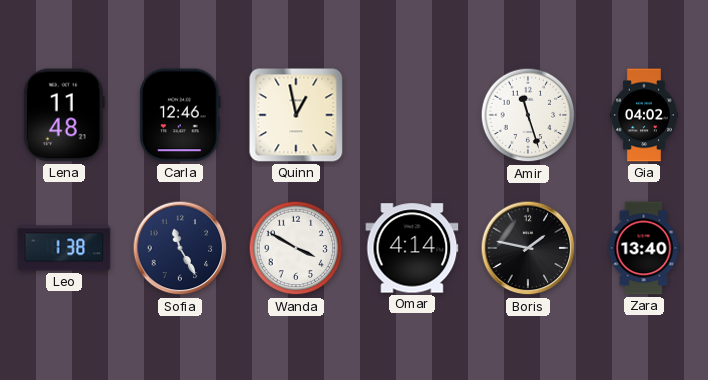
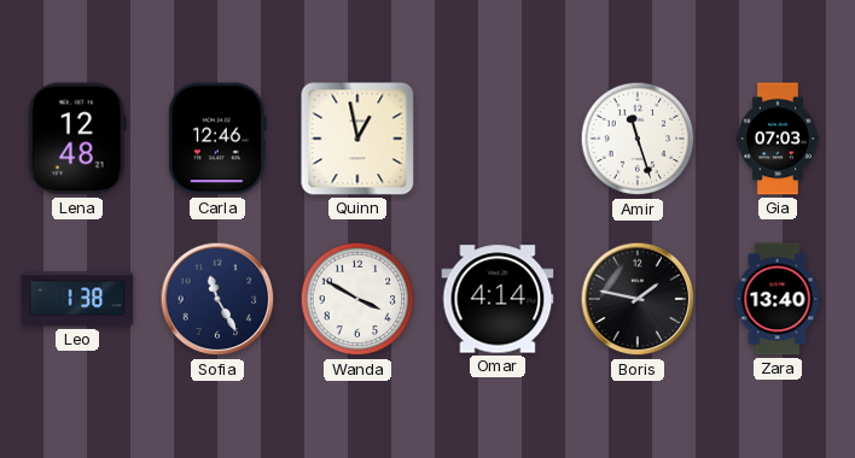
Lena: 11:48 -> 12:48
Gia: 04:02 -> 07:03
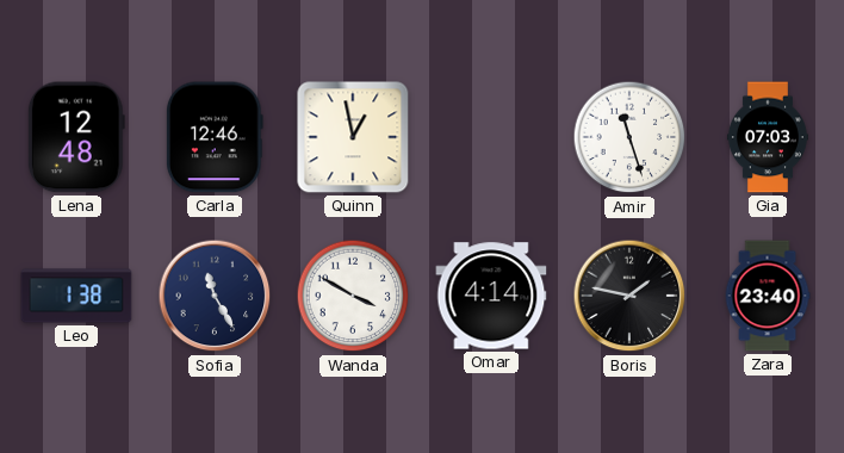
Zara: 13:40 -> 23:40
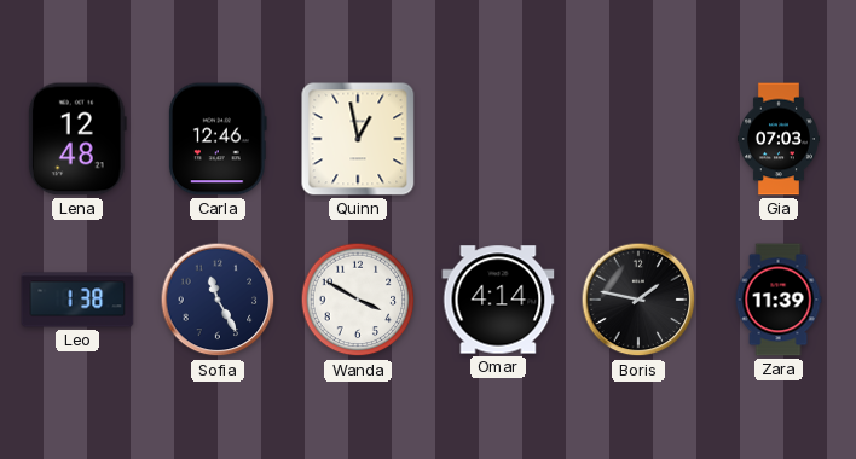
Amir: 11:27 -> none
Zara: 23:40 -> 11:39
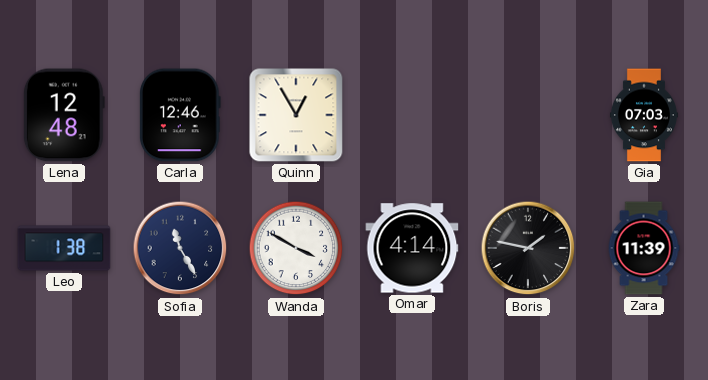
Quinn: 12:58 -> 12:55
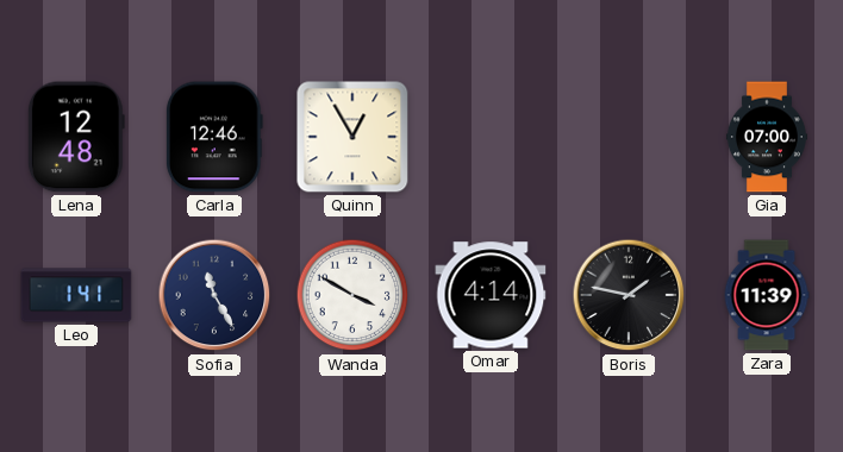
Gia: 07:03 -> 07:00
Leo: 1:38 -> 1:41
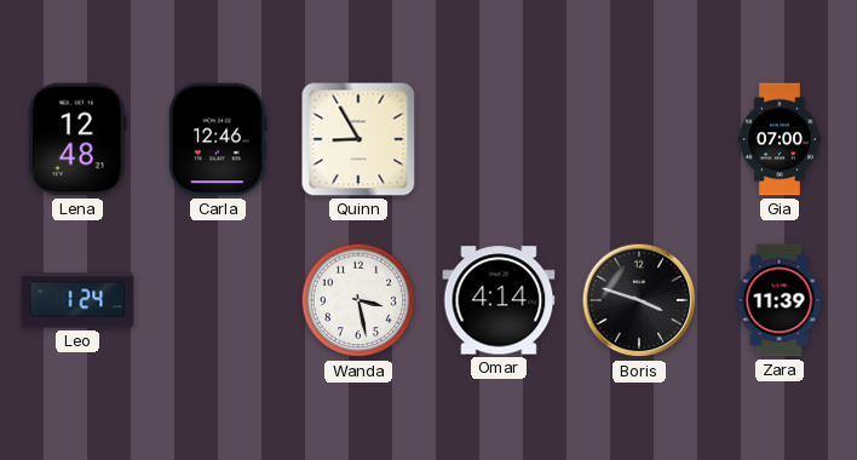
Quinn: 12:55 -> 8:55
Leo: 1:41 -> 1:24
Sofia: 11:25 -> none
Wanda: 3:50 -> 3:28
Boris: 1:47 -> 3:48
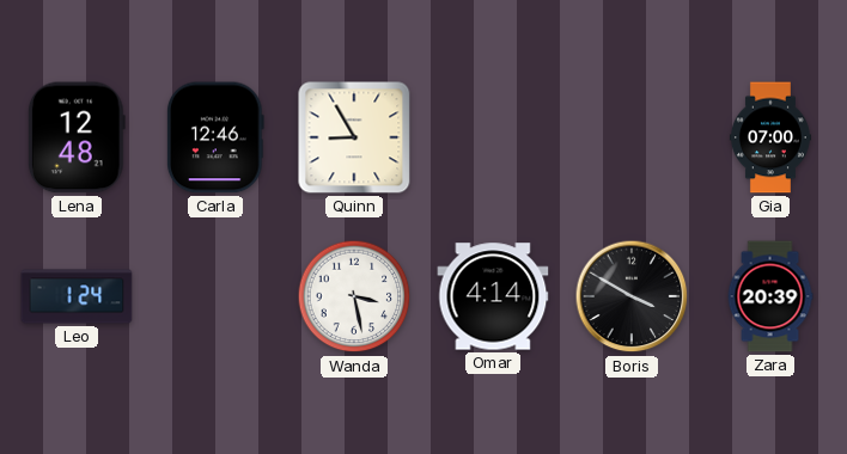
Boris: 3:48 -> 3:50
Zara: 11:39 -> 20:39
